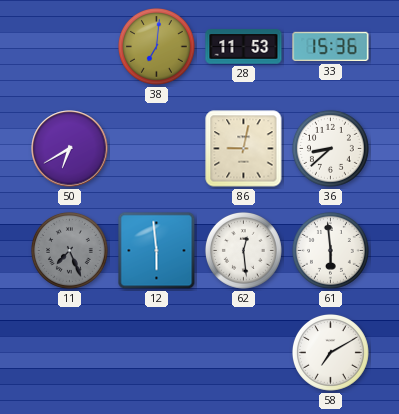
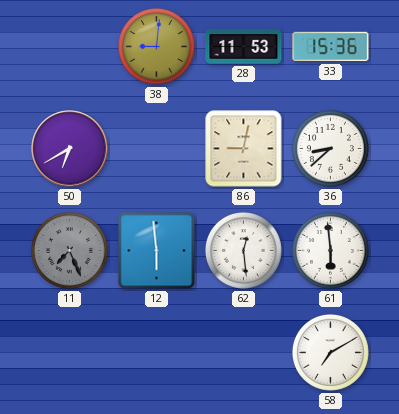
38: 7:01 -> 9:01
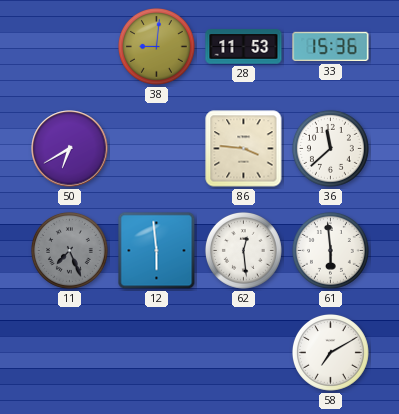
86: 9:02 -> 3:46
36: 8:38 -> 11:38
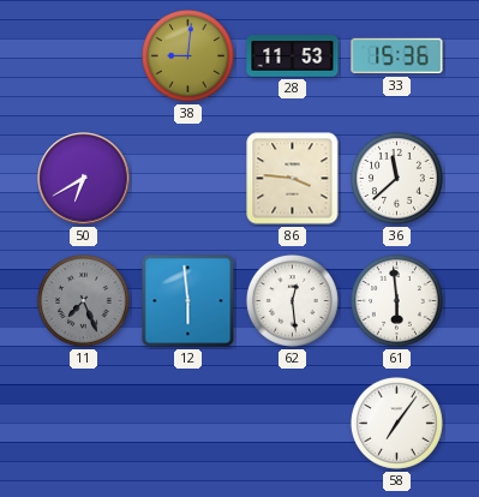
58: 7:10 -> 7:06
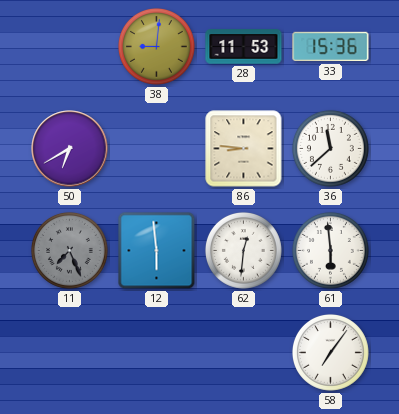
86: 3:46 -> 8:46
62: 12:29 -> 12:31
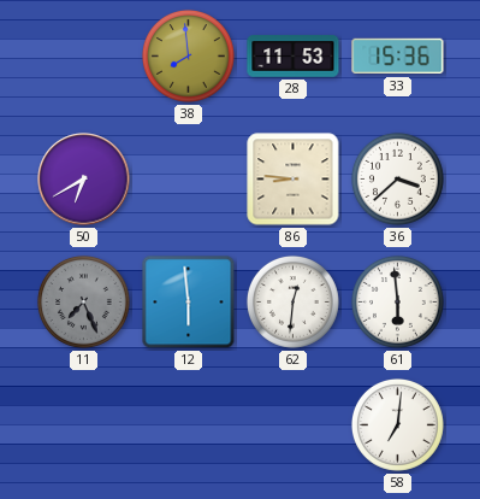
38: 9:01 -> 7:59
36: 11:38 -> 3:38
58: 7:06 -> 7:01
